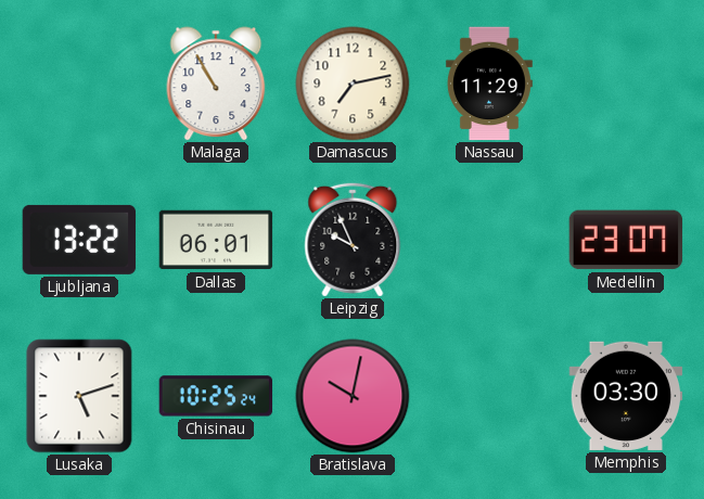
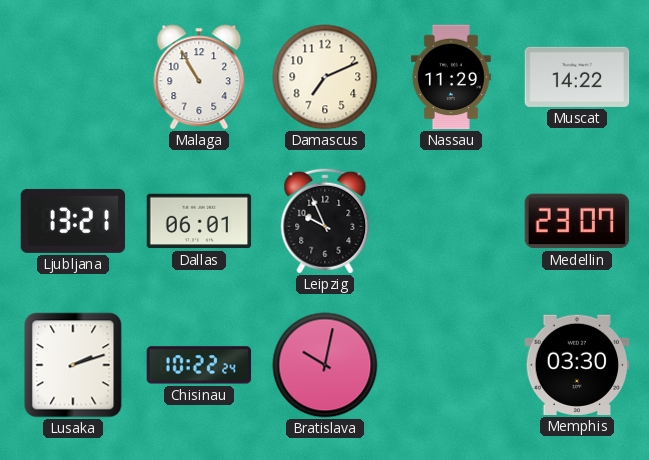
Damascus: 7:13 -> 7:11
Muscat: none -> 14:22
Ljubljana: 13:22 -> 13:21
Lusaka: 5:12 -> 2:12
Chisinau: 10:25 -> 10:22
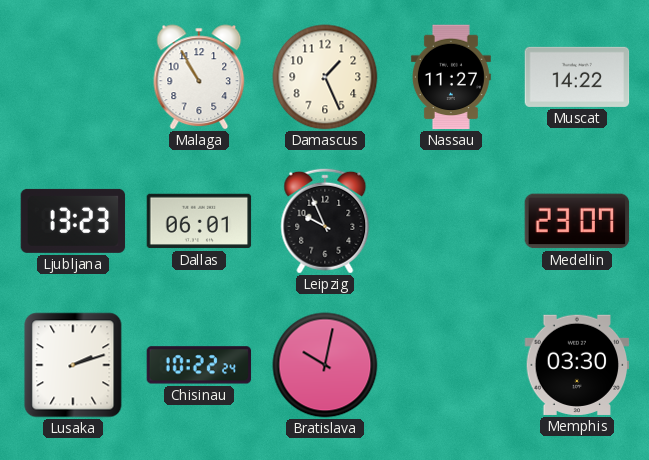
Damascus: 7:11 -> 1:26
Nassau: 11:29 -> 11:27
Ljubljana: 13:21 -> 13:23
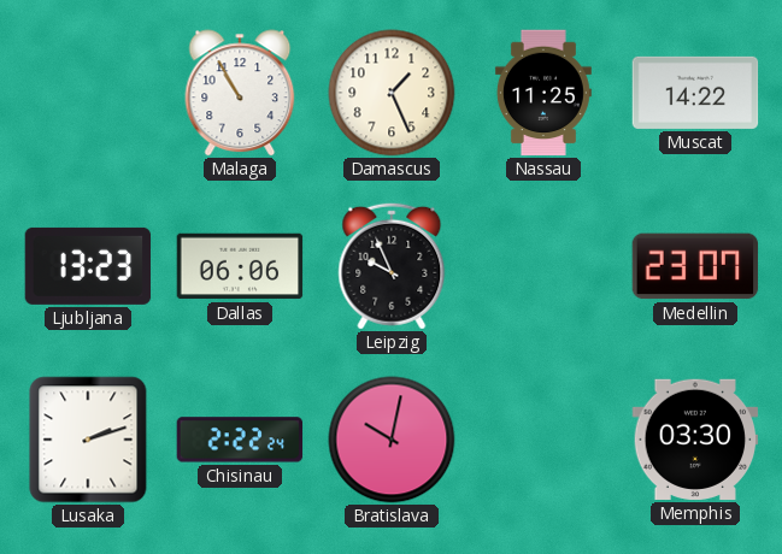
Nassau: 11:27 -> 11:25
Dallas: 06:01 -> 06:06
Chisinau: 10:22 -> 2:22
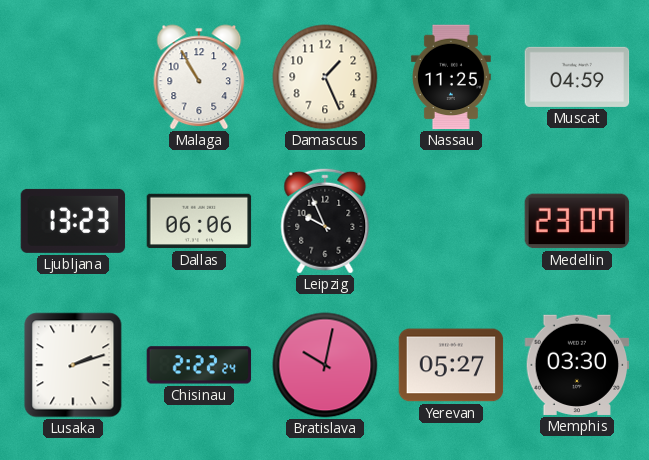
Muscat: 14:22 -> 04:59
Yerevan: none -> 05:27
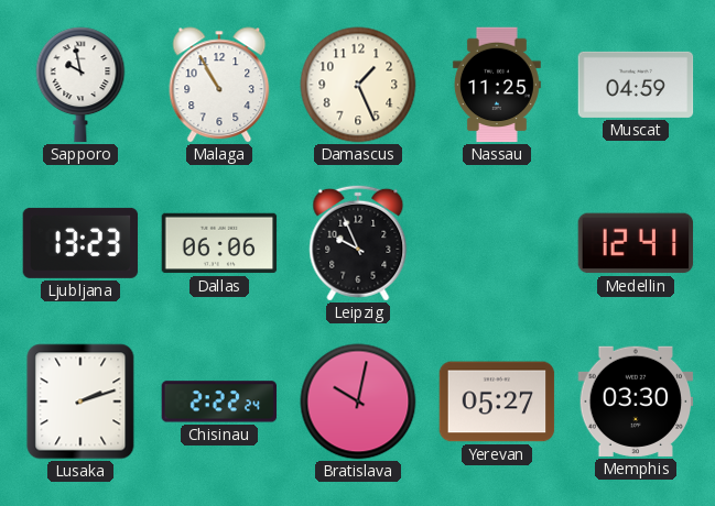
Sapporo: none -> 9:58
Medellin: 23:07 -> 12:41
